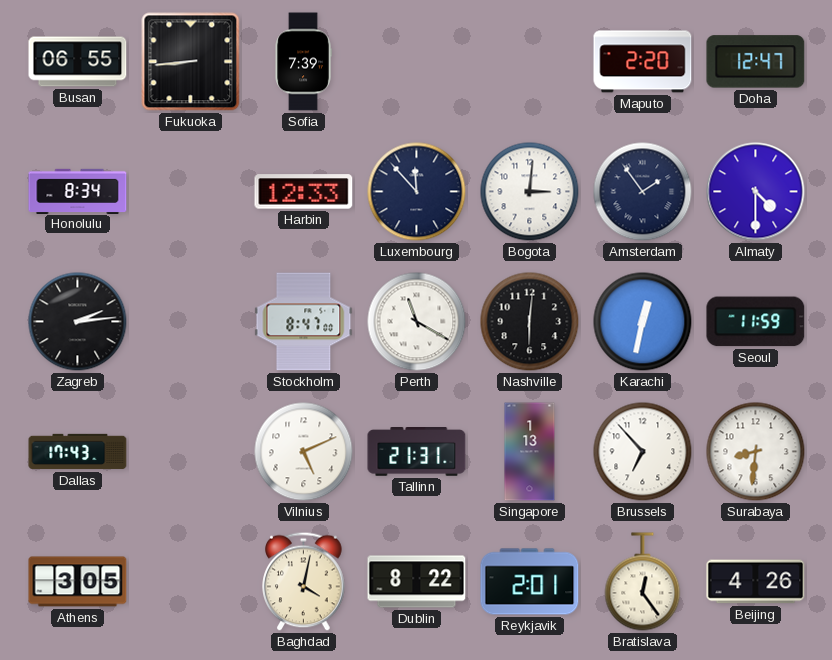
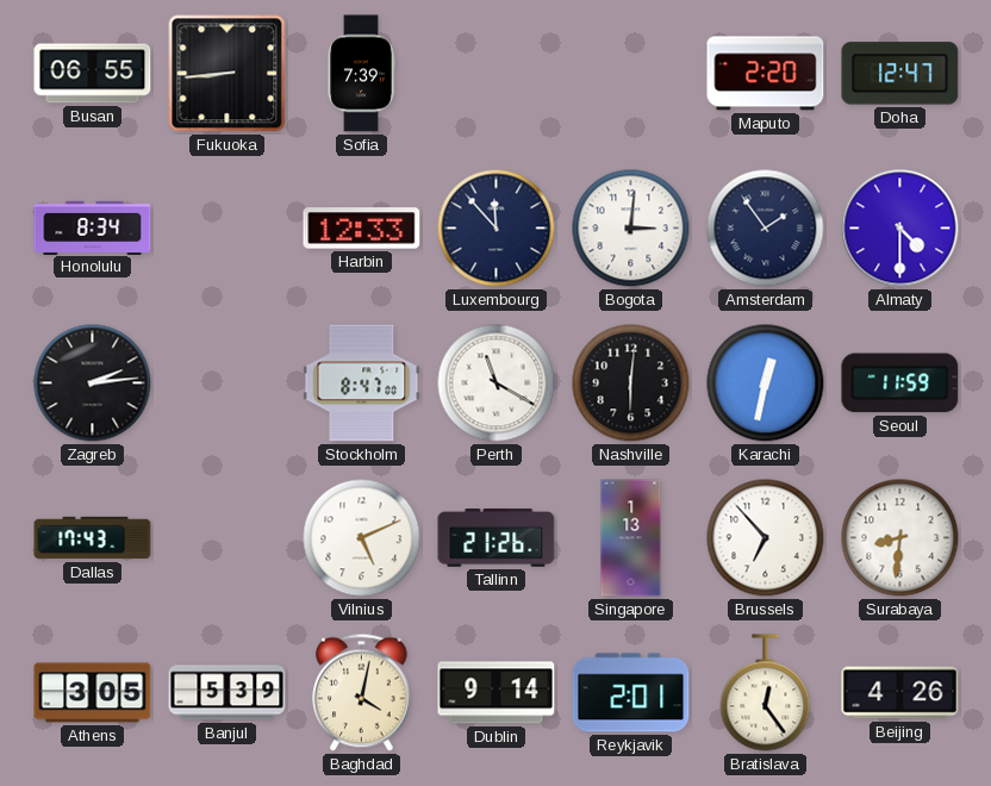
Tallinn: 21:31 -> 21:26
Banjul: none -> 5:39
Dublin: 8:22 -> 9:14
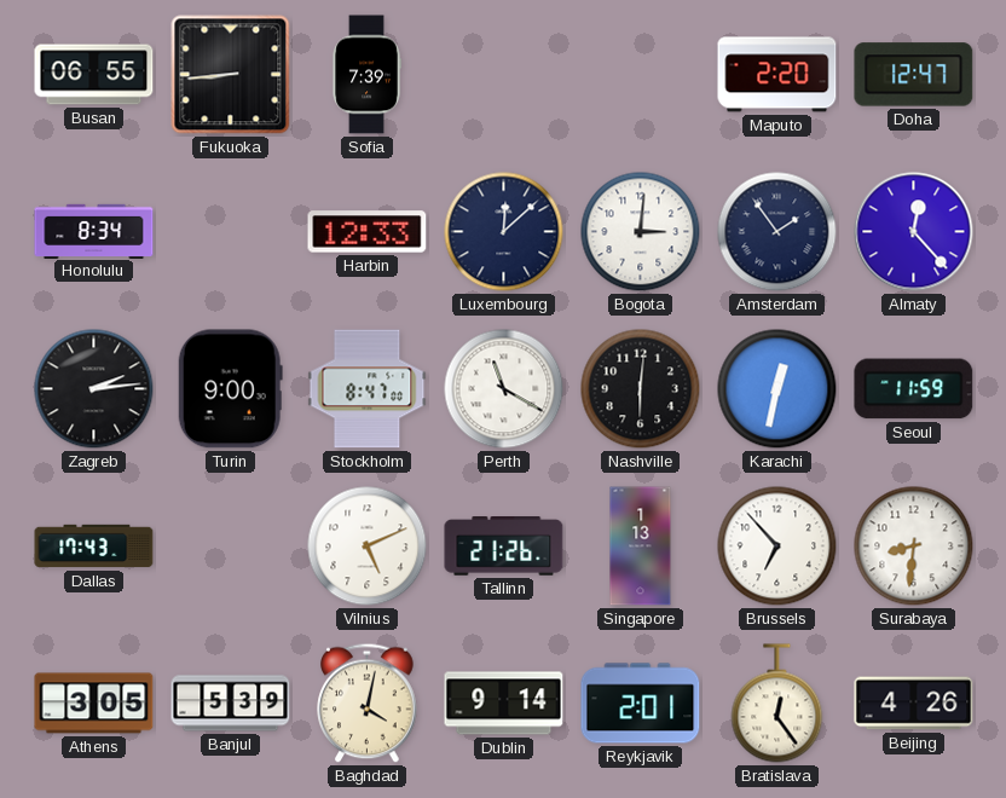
Luxembourg: 11:53 -> 12:08
Almaty: 4:30 -> 12:23
Turin: none -> 9:00
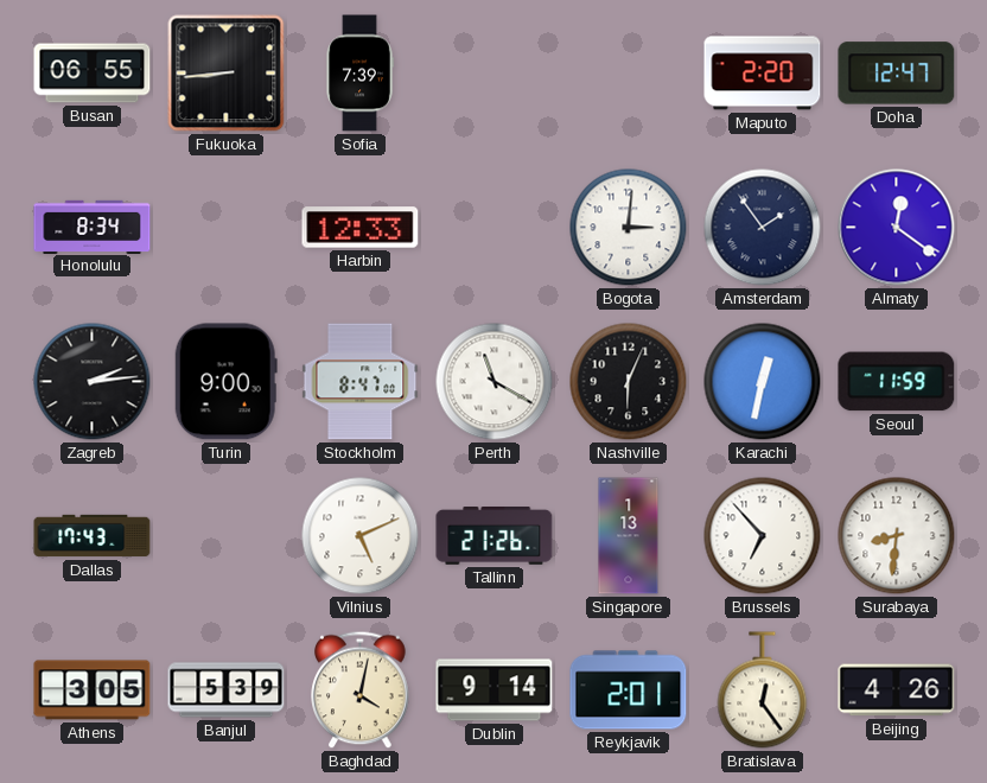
Luxembourg: 12:08 -> none
Almaty: 12:23 -> 12:21
Nashville: 6:01 -> 6:04
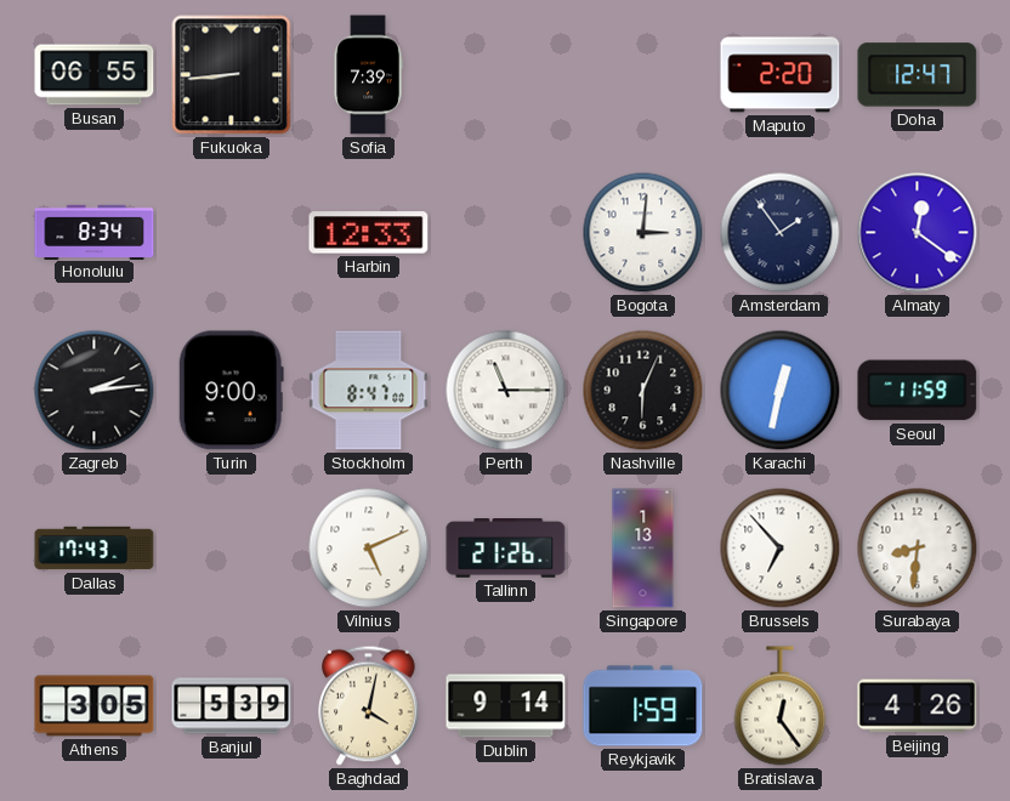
Perth: 11:20 -> 11:15
Reykjavik: 2:01 -> 1:59
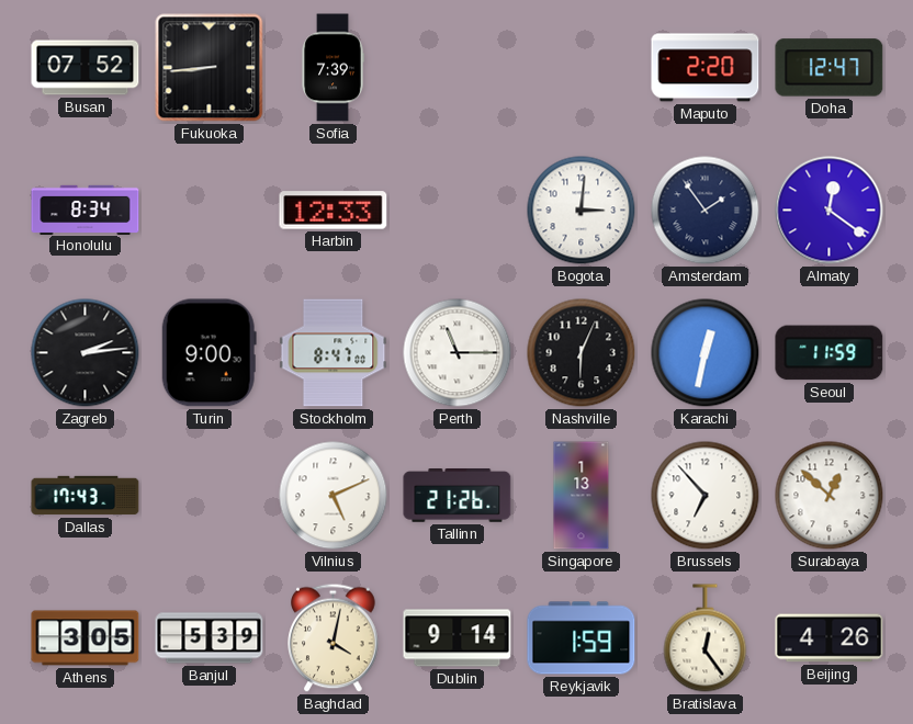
Busan: 06:55 -> 07:52
Surabaya: 8:31 -> 12:52
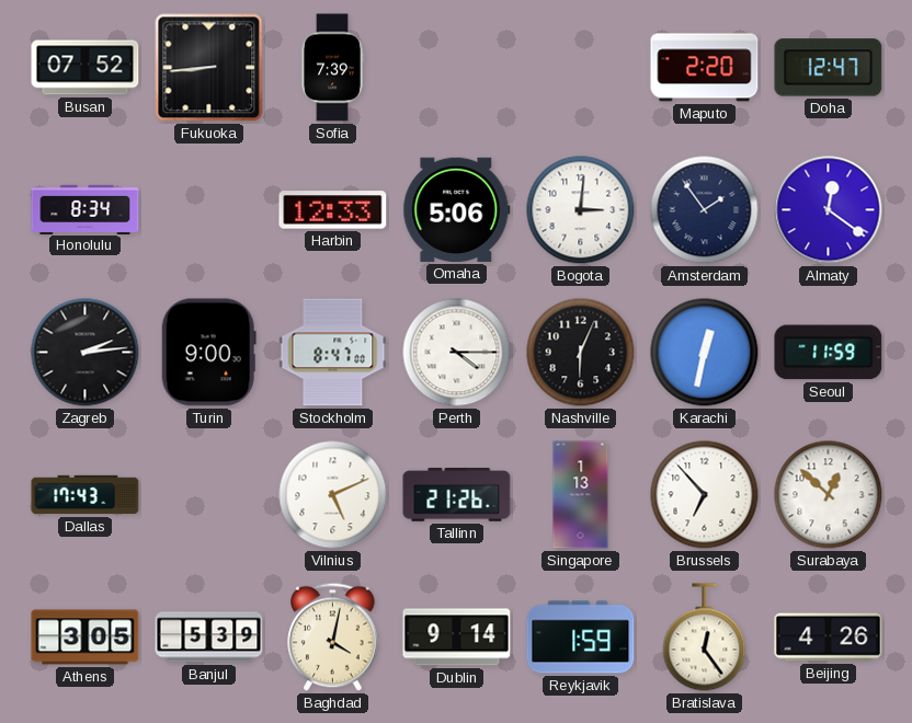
Omaha: none -> 5:06
Perth: 11:15 -> 4:15
